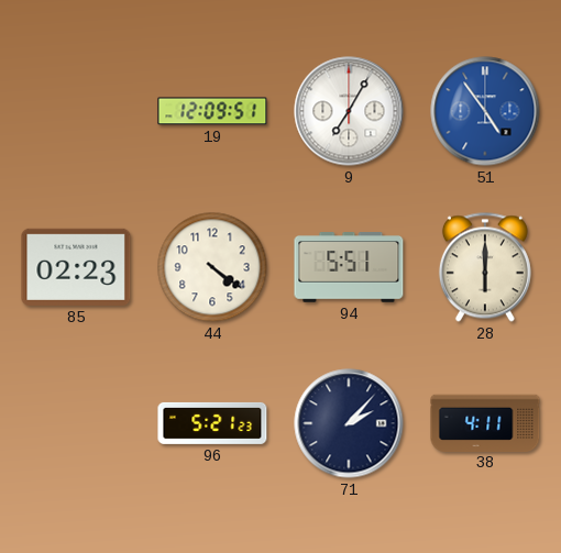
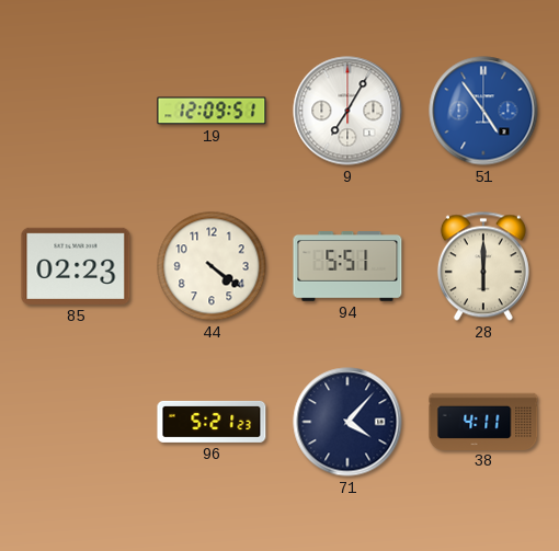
71: 2:07 -> 4:07
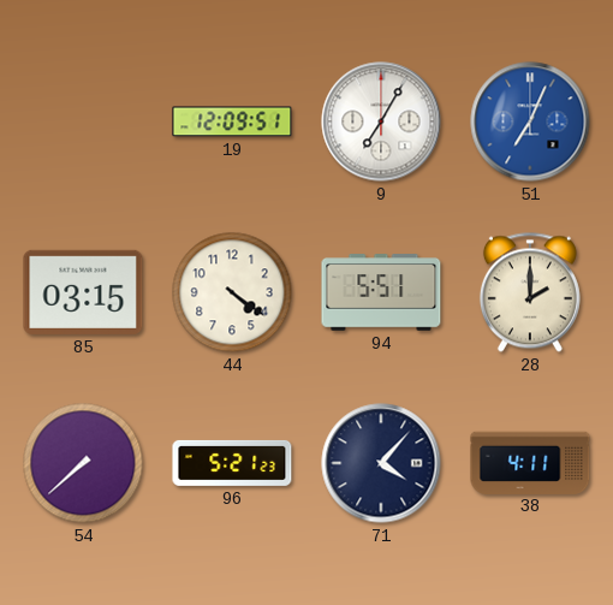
51: 4:54 -> 7:04
85: 02:23 -> 03:15
28: 6:00 -> 2:00
54: none -> 7:38
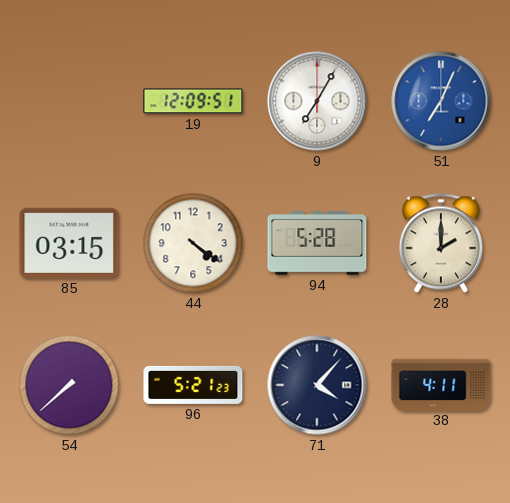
94: 5:51 -> 5:28
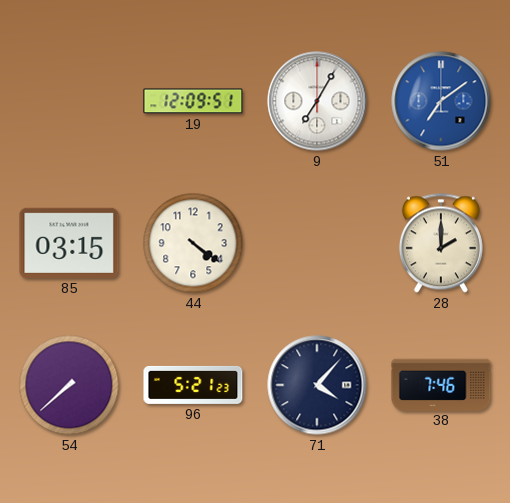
51: 7:04 -> 7:09
94: 5:28 -> none
38: 4:11 -> 7:46
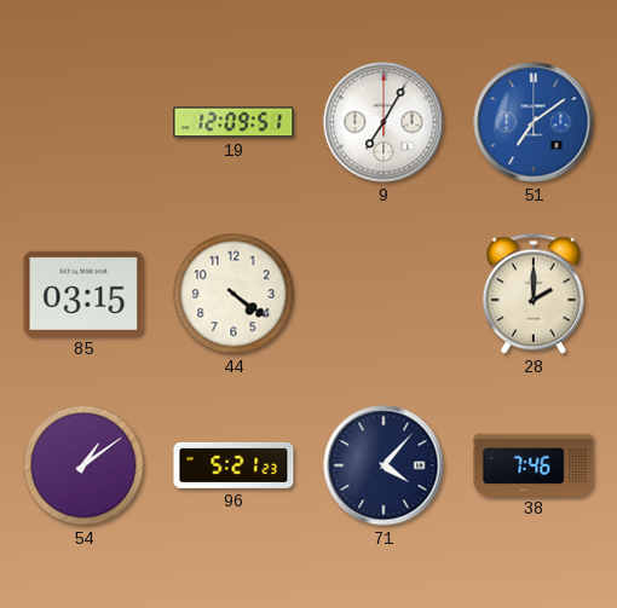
54: 7:38 -> 1:09
